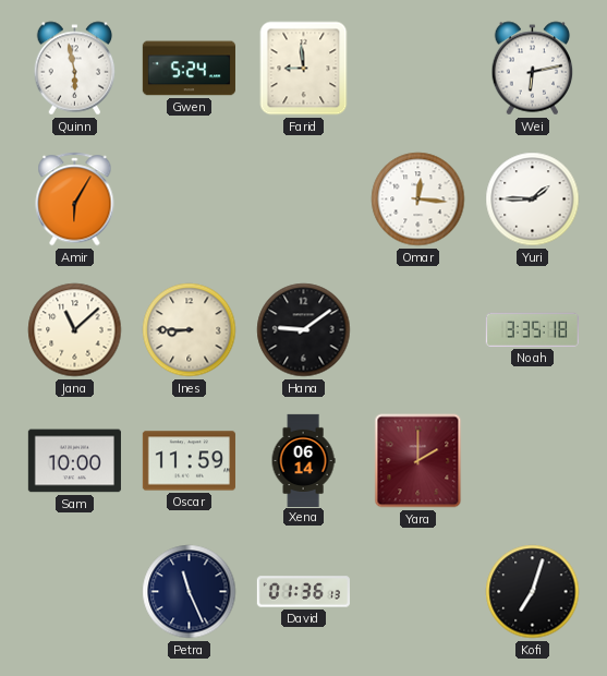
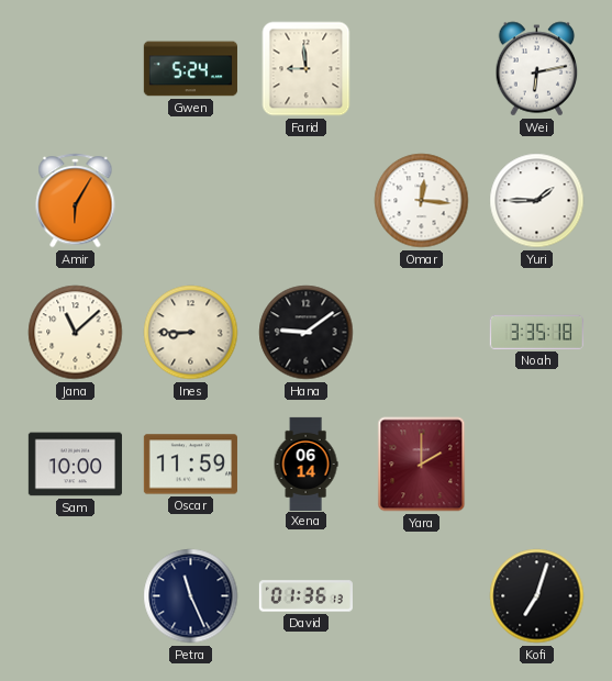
Quinn: 5:58 -> none
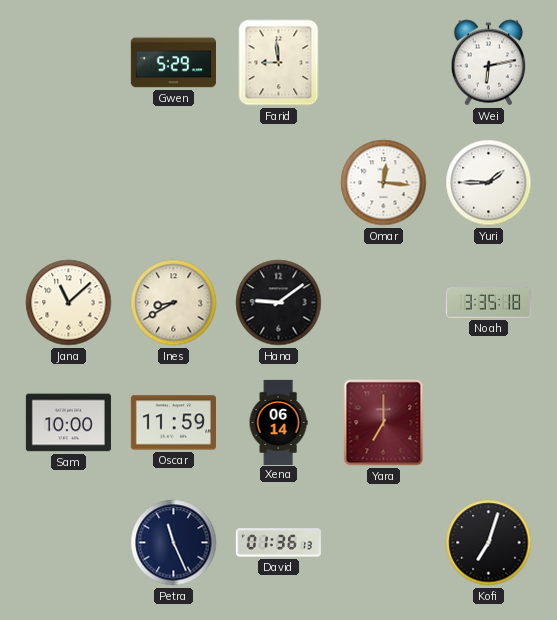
Gwen: 5:24 -> 5:29
Amir: 6:05 -> none
Ines: 8:45 -> 8:40
Yara: 2:00 -> 7:00
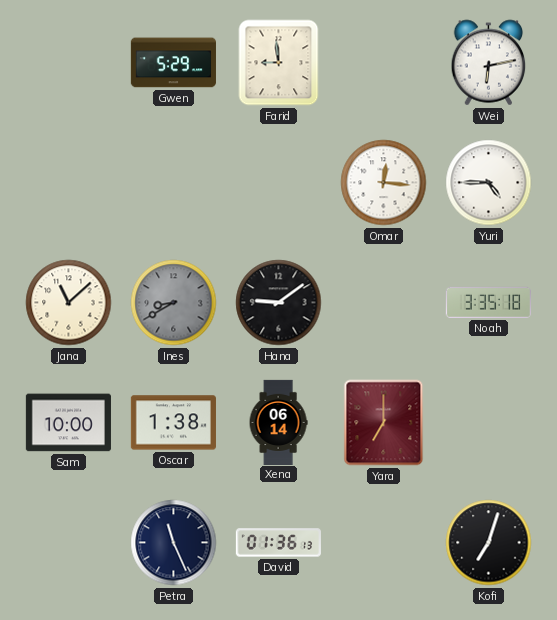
Yuri: 1:45 -> 4:45
Ines dial: cream -> grey
Oscar: 11:59 -> 1:38
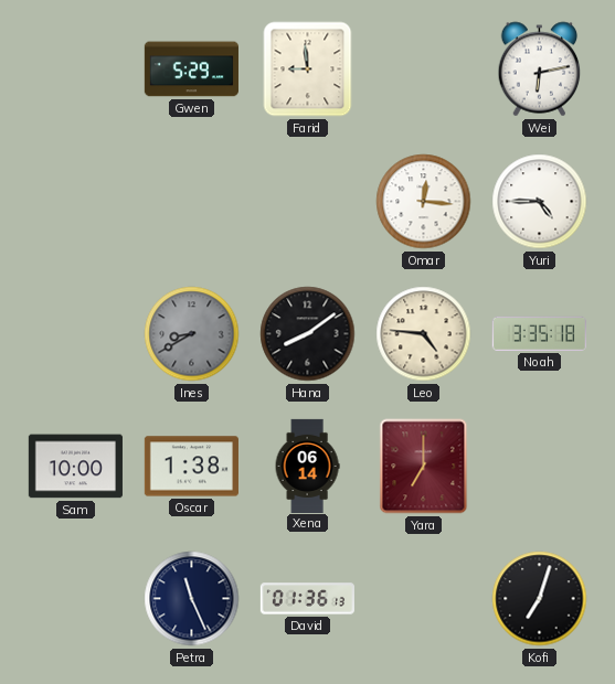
Jana: 11:08 -> none
Hana: 9:09 -> 8:09
Leo: none -> 4:46
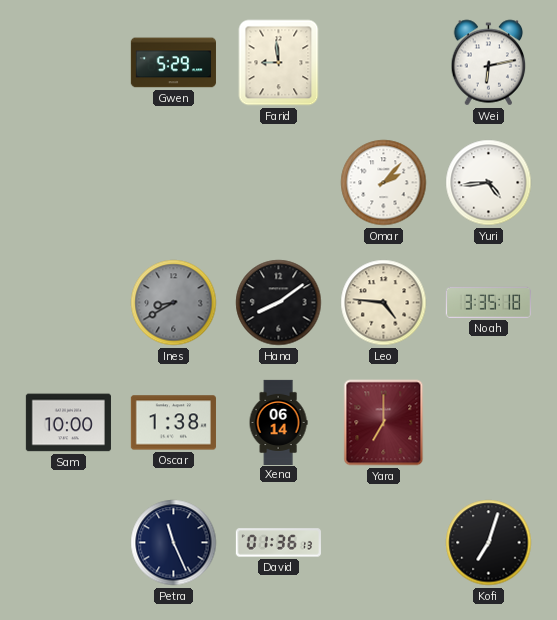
Omar: 12:16 -> 2:07
Yuri: 4:45 -> 4:44
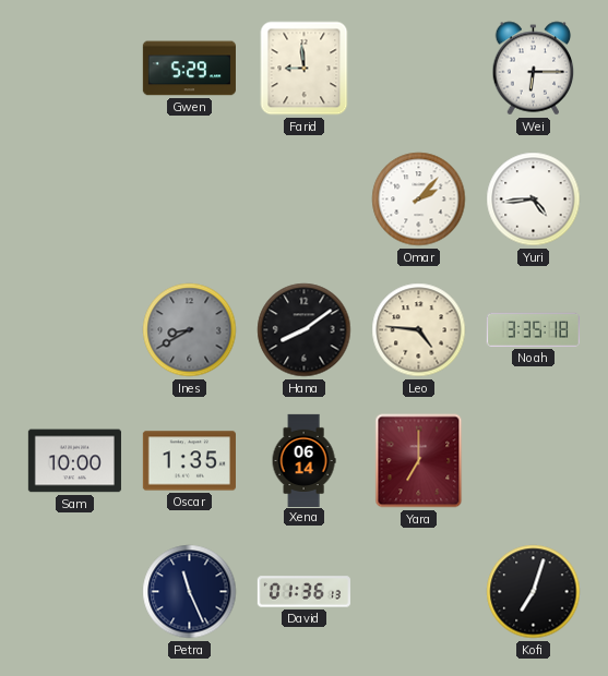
Wei: 6:13 -> 6:15
Oscar: 1:38 -> 1:35
